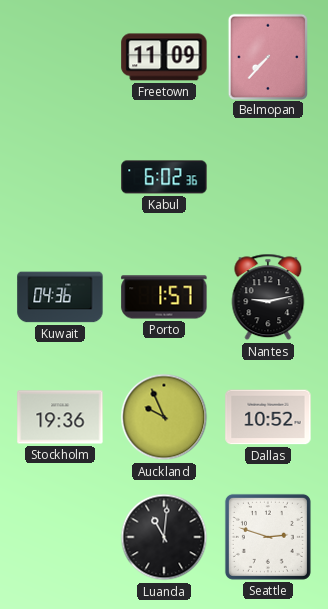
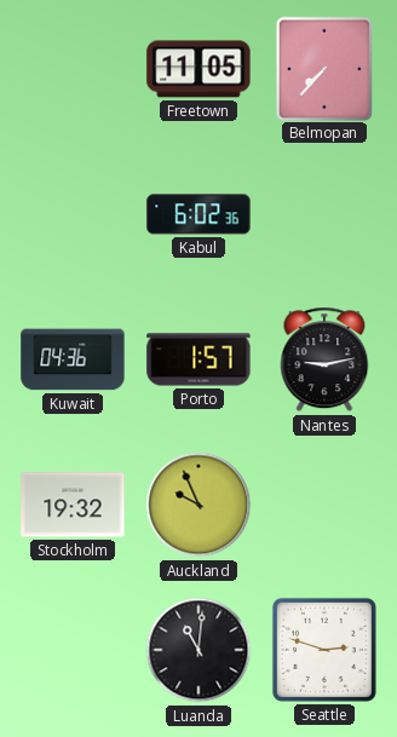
Freetown: 11:09 -> 11:05
Stockholm: 19:36 -> 19:32
Dallas: 10:52 -> none
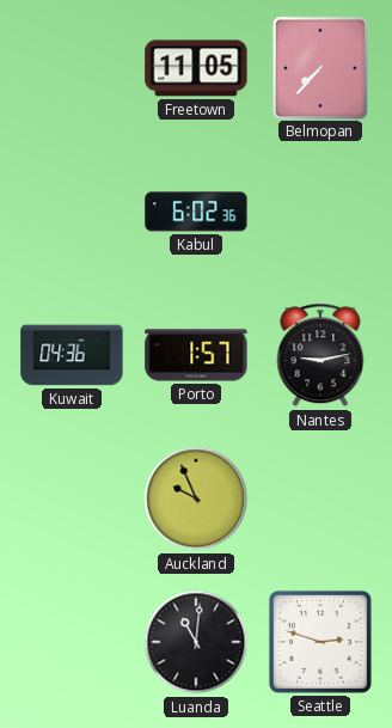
Stockholm: 19:32 -> none
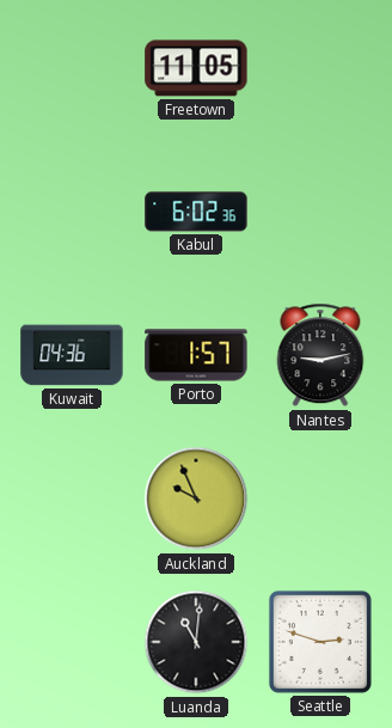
Belmopan: 7:37 -> none
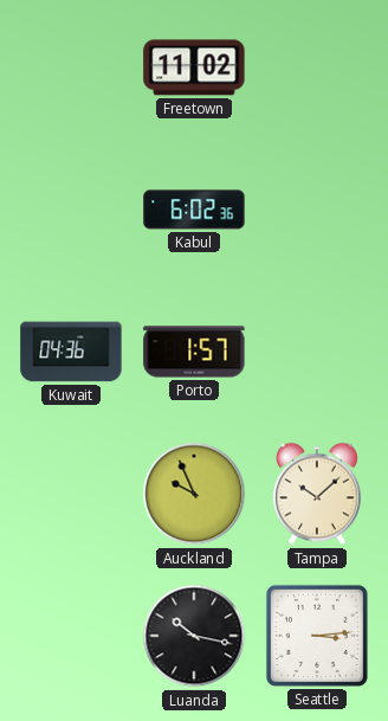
Freetown: 11:05 -> 11:02
Nantes: 9:13 -> none
Tampa: none -> 10:08
Luanda: 11:01 -> 10:17
Seattle: 2:48 -> 3:14
